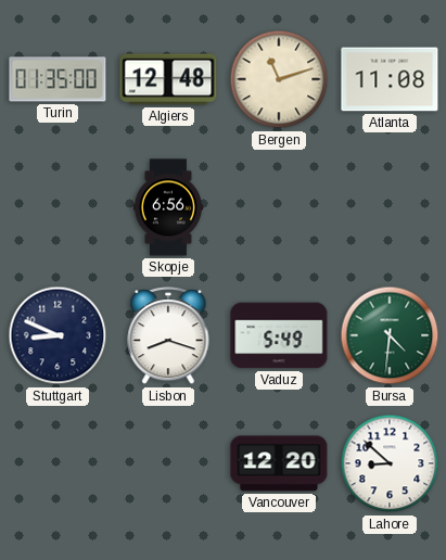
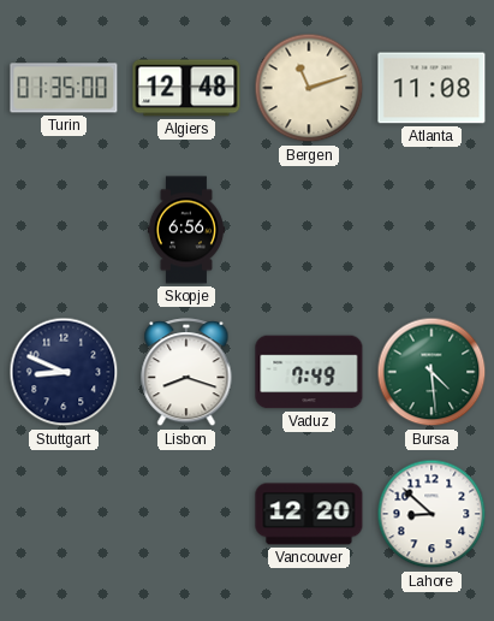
Vaduz: 5:49 -> 7:49
Bursa: 4:31 -> 4:29
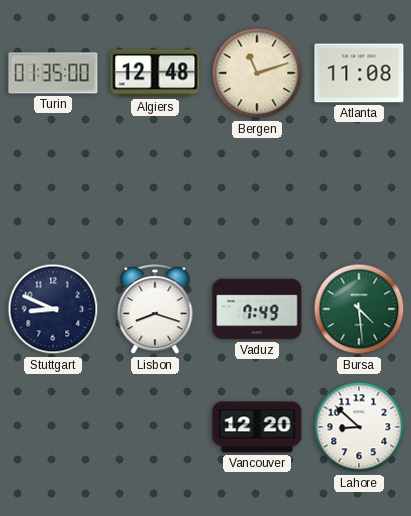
Skopje: 6:56 -> none
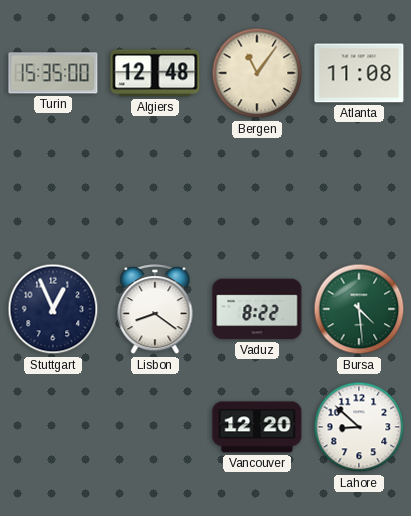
Turin: 01:35 -> 15:35
Bergen: 11:12 -> 11:06
Stuttgart: 8:49 -> 12:56
Lisbon: 8:18 -> 8:21
Vaduz: 7:49 -> 8:22
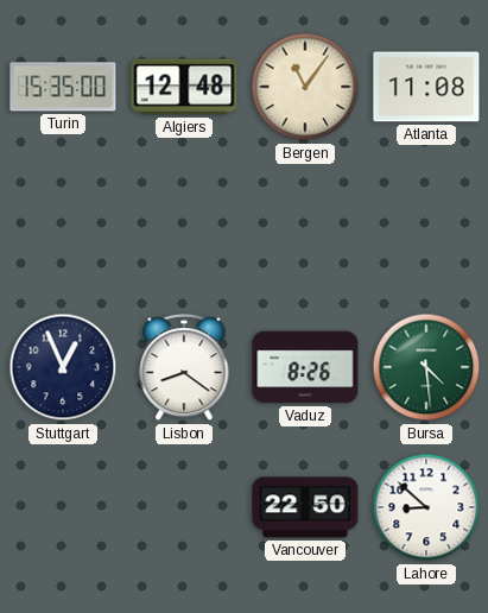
Vaduz: 8:22 -> 8:26
Vancouver: 12:20 -> 22:50
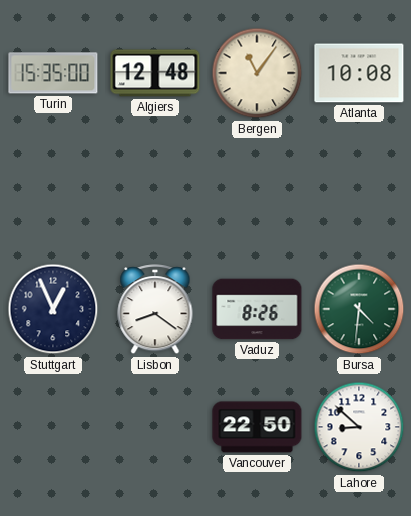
Atlanta: 11:08 -> 10:08
Bursa: 4:29 -> 4:31
